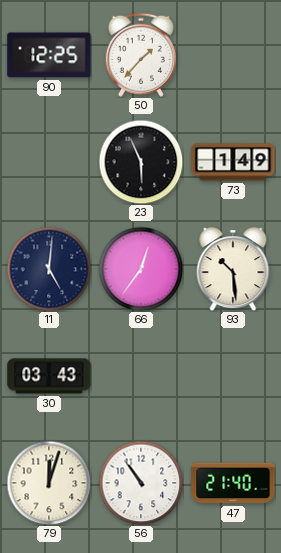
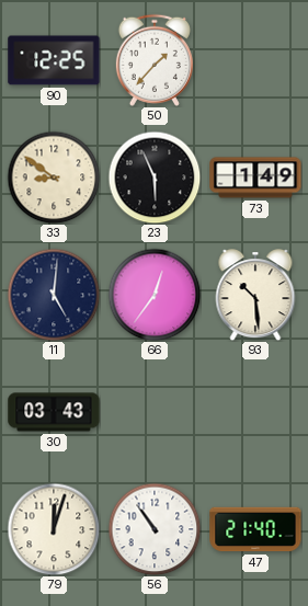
33: none -> 8:51
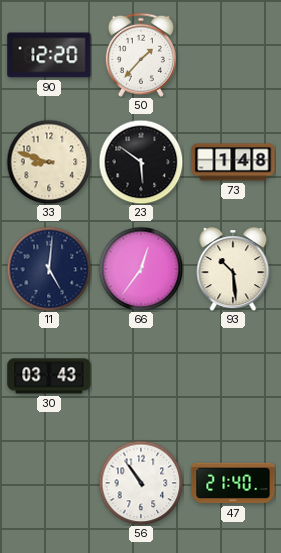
90: 12:25 -> 12:20
33: 8:51 -> 8:48
23: 5:56 -> 5:51
73: 1:49 -> 1:48
79: 12:03 -> none
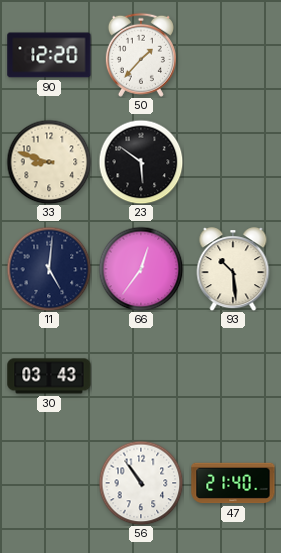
73: 1:48 -> none
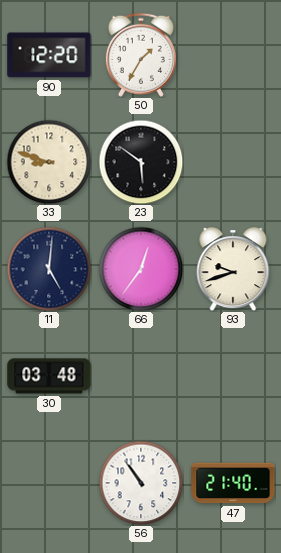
50: 1:37 -> 1:35
93: 10:29 -> 9:42
30: 03:43 -> 03:48
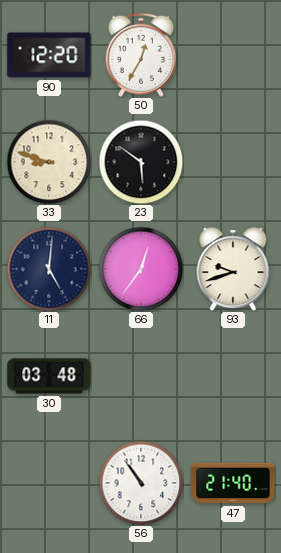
50: 1:35 -> 12:35
